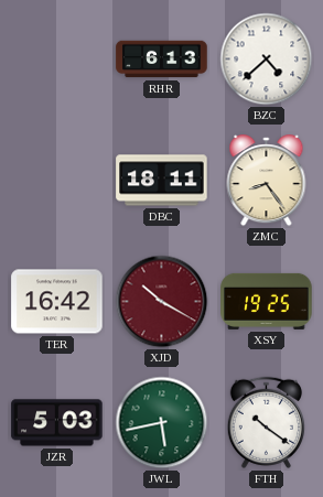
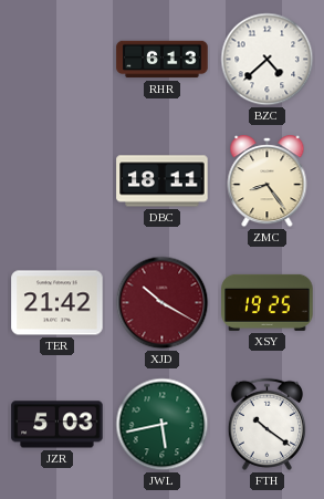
TER: 16:42 -> 21:42
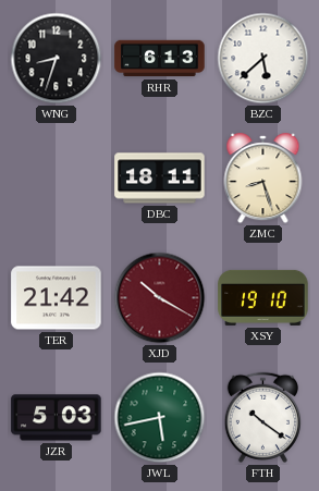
WNG: none -> 8:33
BZC: 4:38 -> 5:38
ZMC: 8:24 -> 8:27
XSY: 19:25 -> 19:10
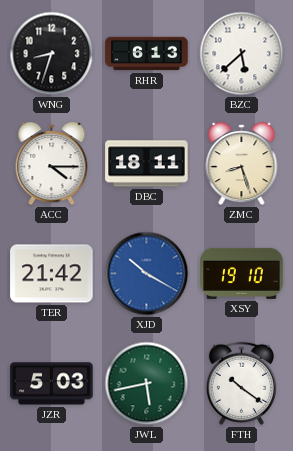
ACC: none -> 4:15
XJD dial: burgundy -> blue
